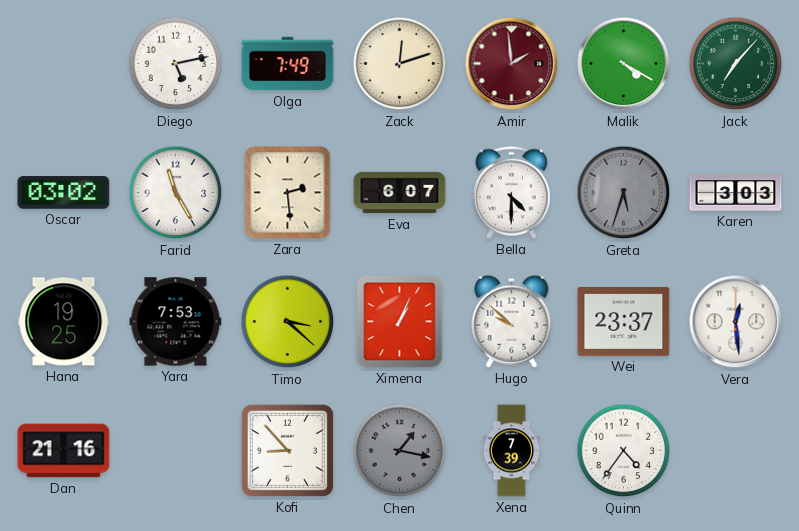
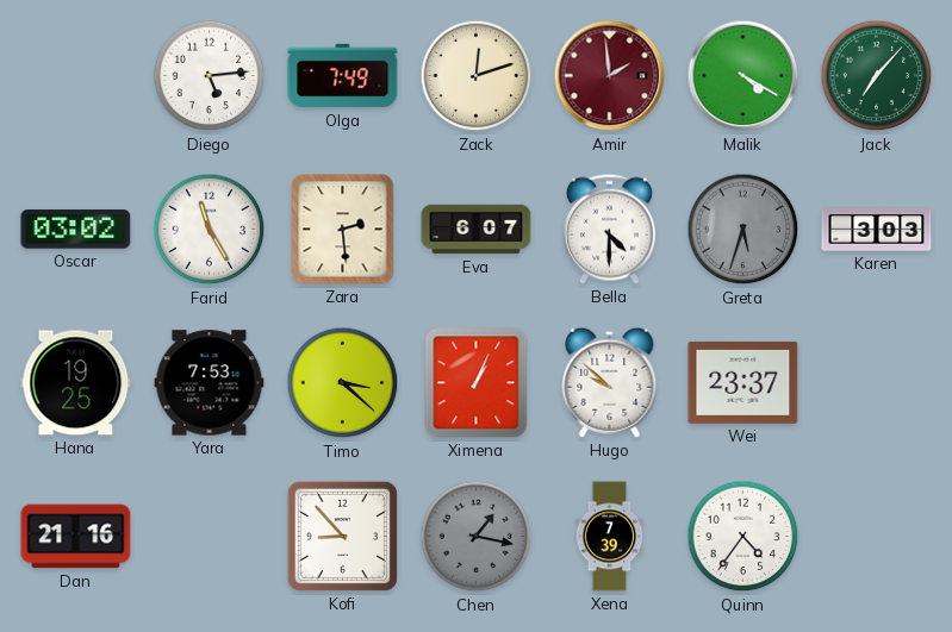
Diego: 5:13 -> 5:14
Vera: 12:29 -> none
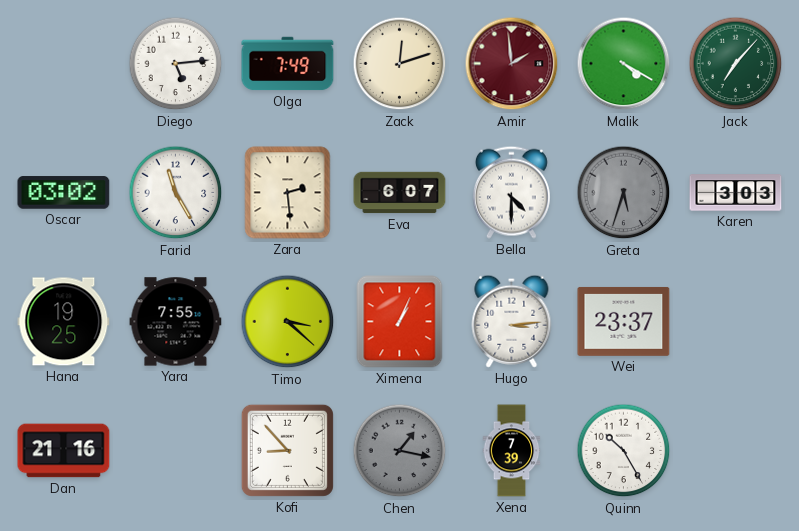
Yara: 7:53 -> 7:55
Hugo: 9:52 -> 3:14
Quinn: 4:36 -> 10:25
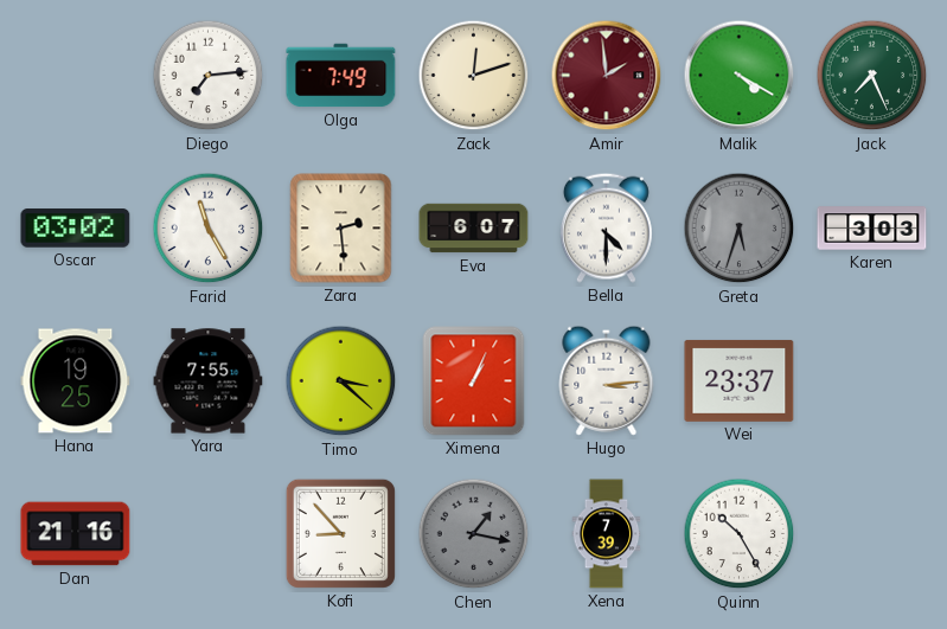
Diego: 5:14 -> 7:14
Jack: 7:07 -> 7:26
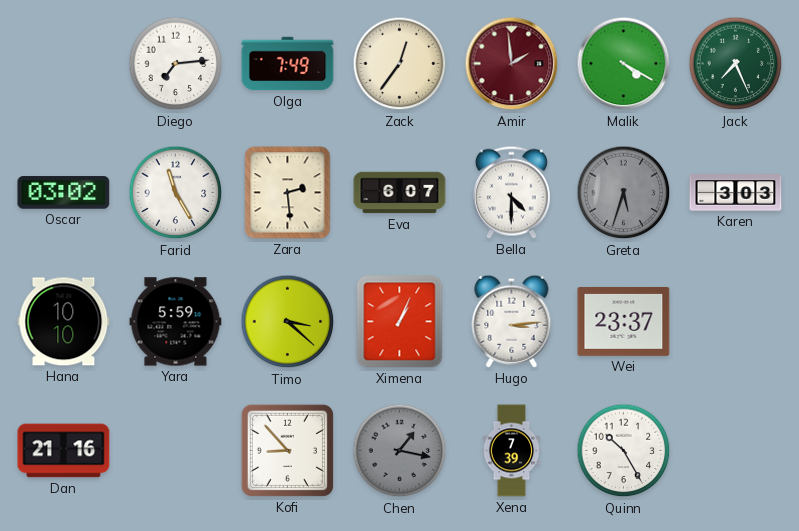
Zack: 12:12 -> 12:36
Hana: 19:25 -> 10:10
Yara: 7:55 -> 5:59
